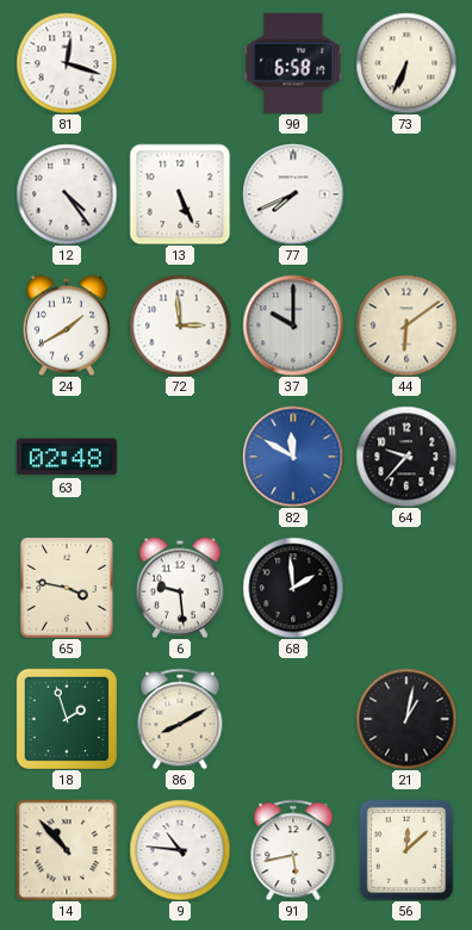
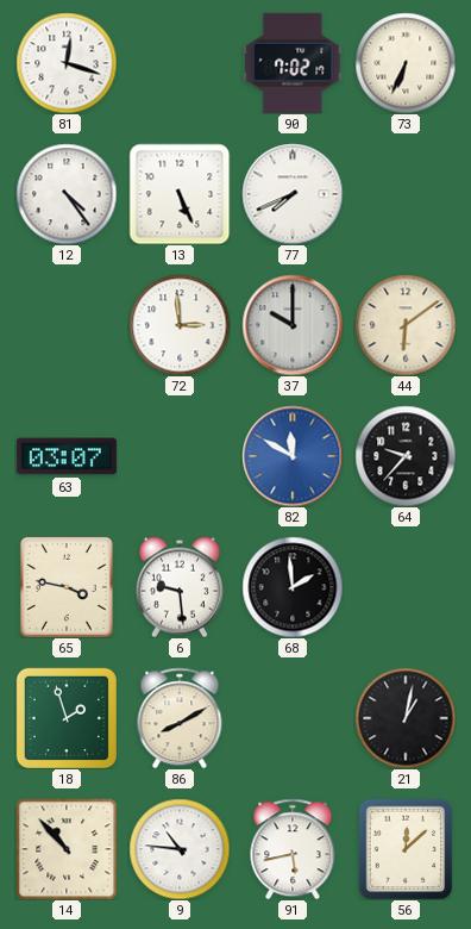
90: 6:58 -> 7:02
24: 1:40 -> none
63: 02:48 -> 03:07
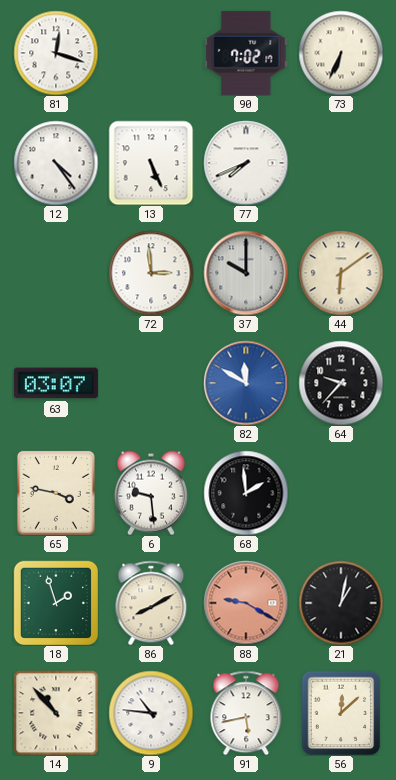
88: none -> 9:20
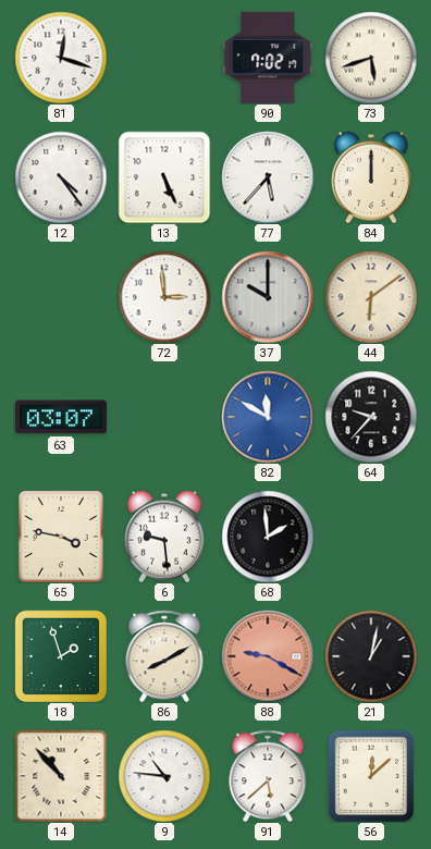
73: 6:34 -> 5:42
77: 7:41 -> 5:37
84: none -> 12:00
91: 5:43 -> 5:38
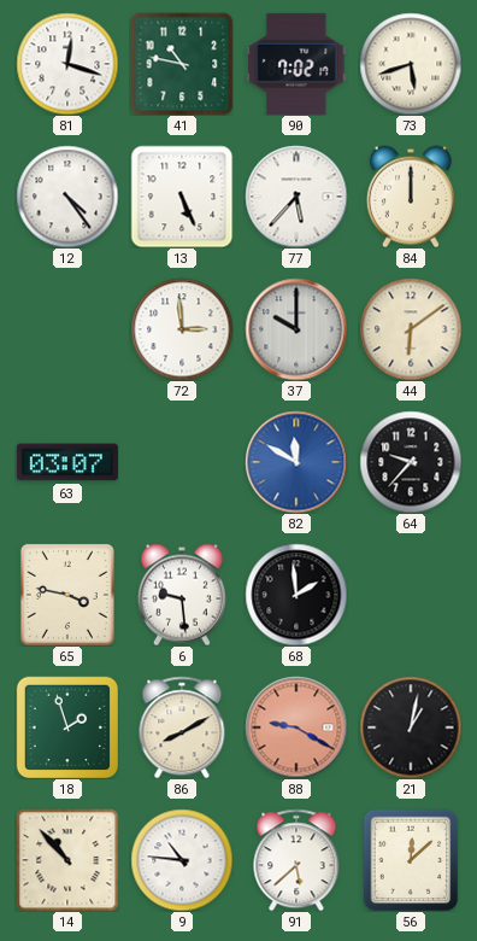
41: none -> 10:47
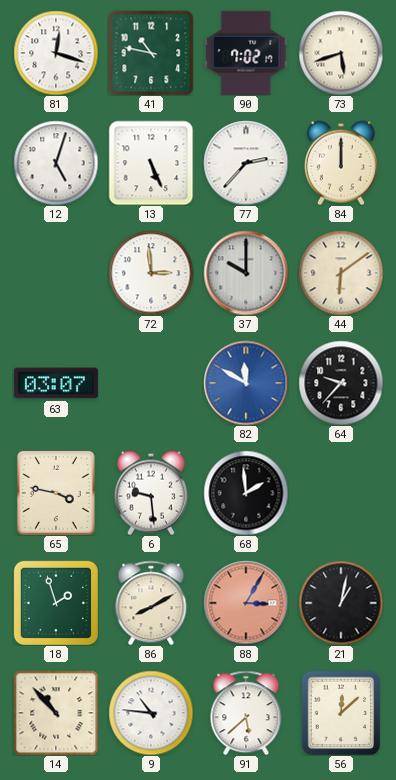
12: 4:24 -> 5:03
77: 5:37 -> 2:37
88: 9:20 -> 3:05
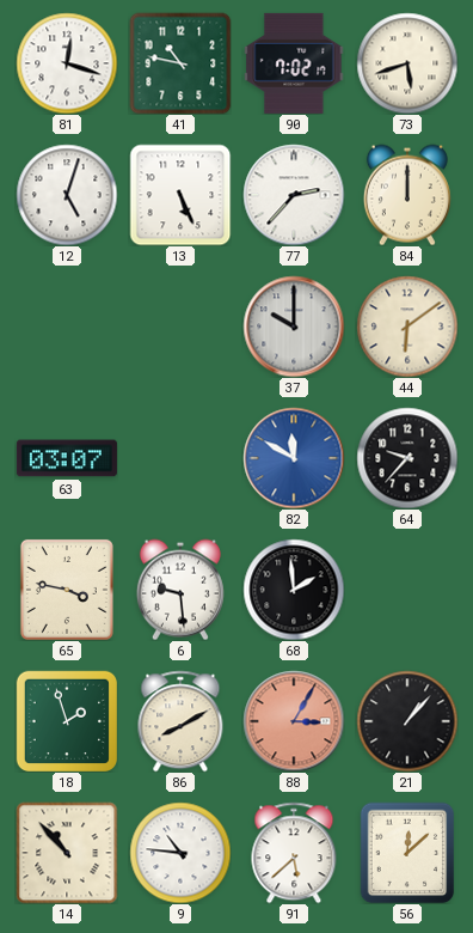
72: 2:59 -> none
21: 1:02 -> 1:07
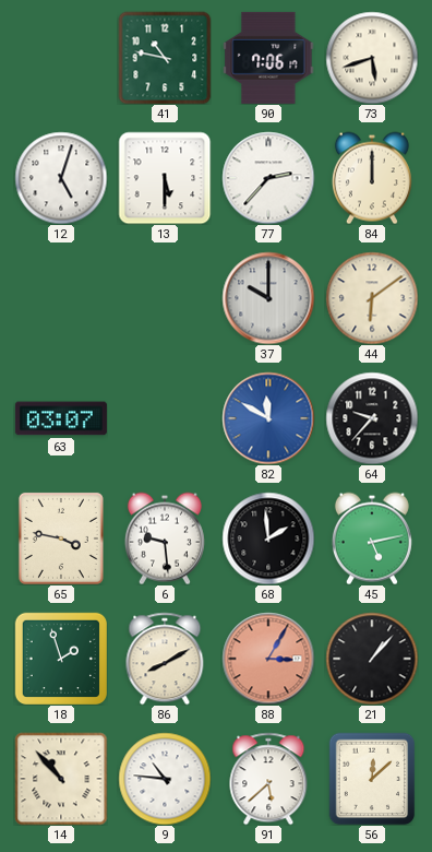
81: 12:18 -> none
90: 7:02 -> 7:06
13: 5:26 -> 5:30
45: none -> 5:13
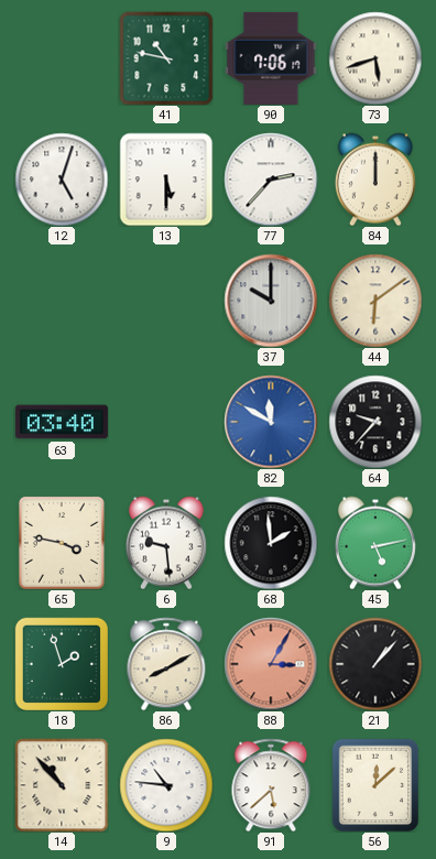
63: 03:07 -> 03:40
